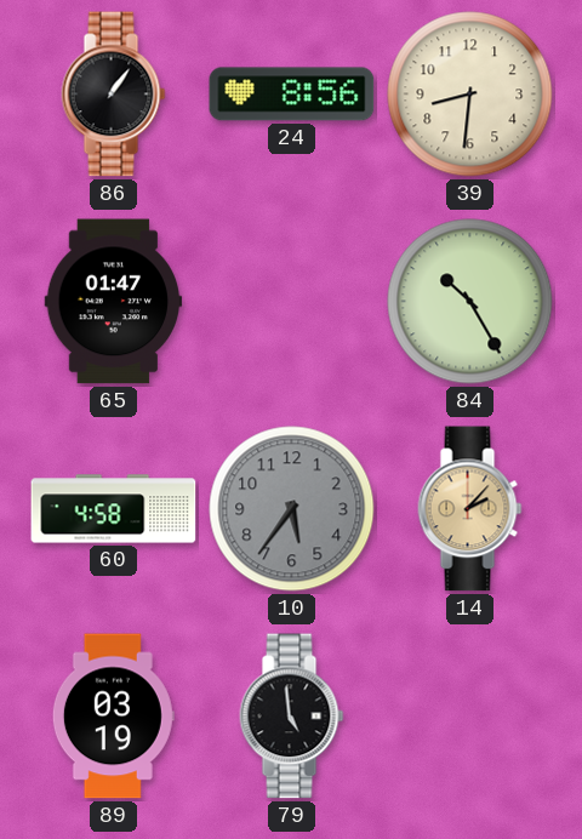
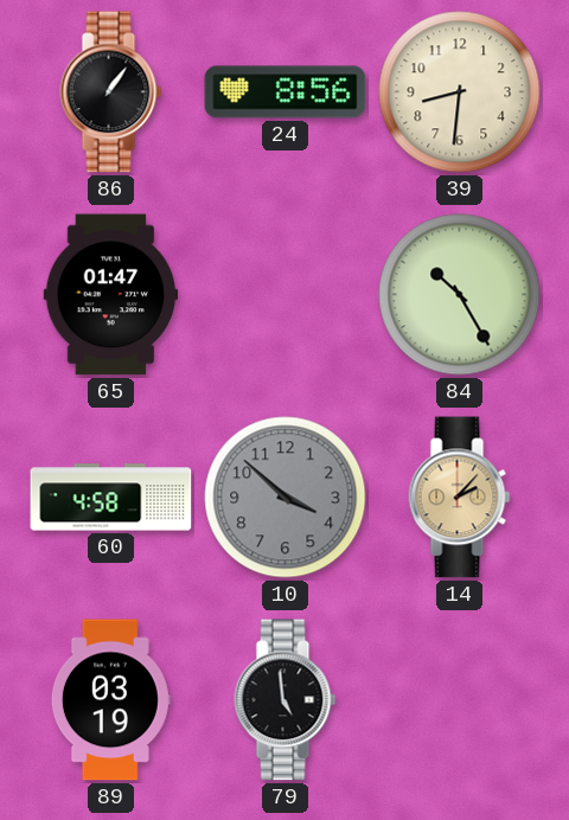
10: 5:36 -> 3:52
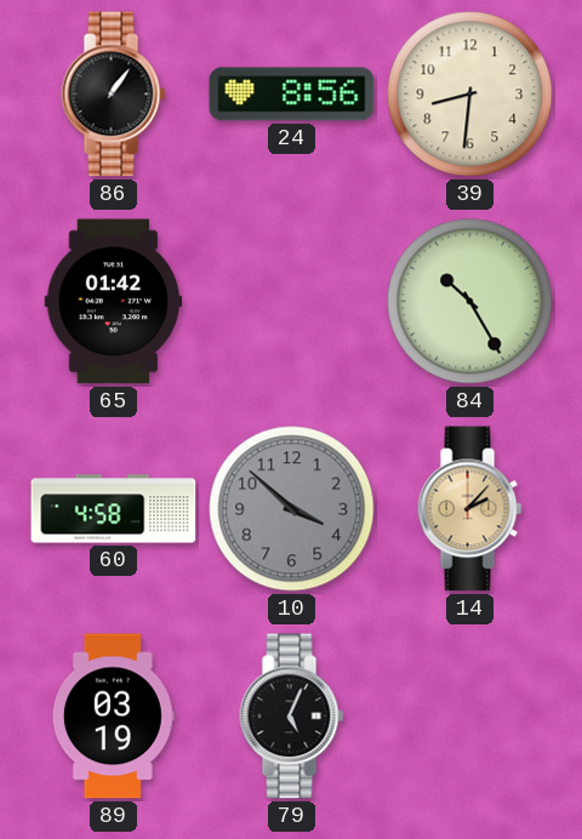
65: 01:47 -> 01:42
79: 4:59 -> 5:04
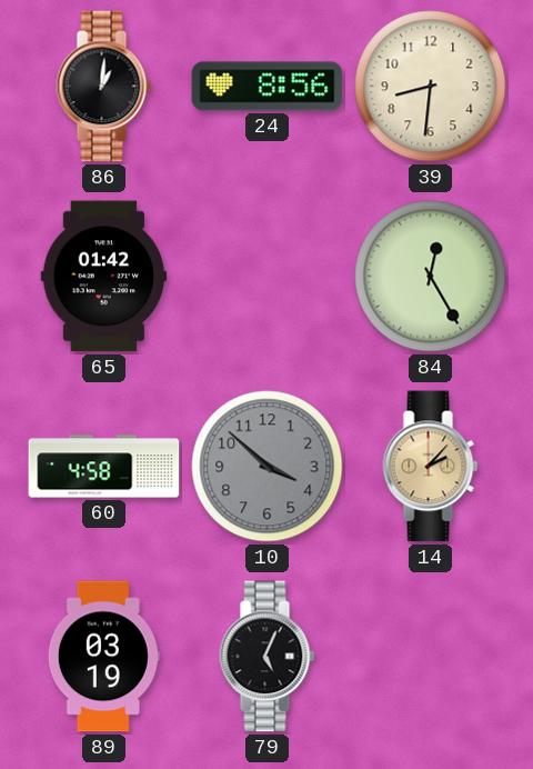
86: 1:06 -> 1:01
84: 10:25 -> 12:25
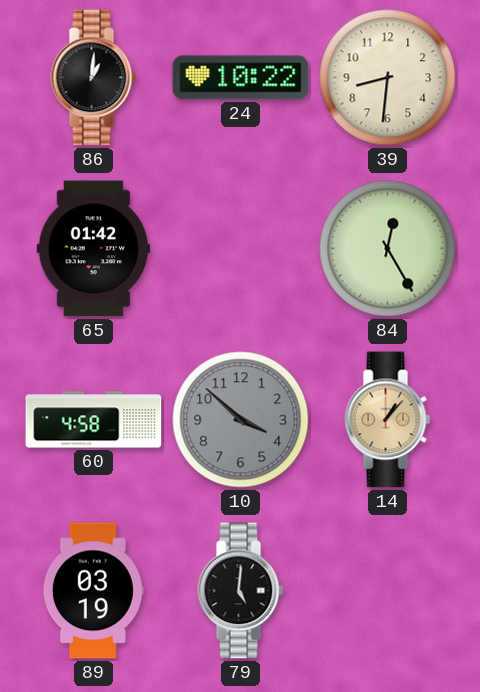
24: 8:56 -> 10:22
14: 2:07 -> 1:07
79: 5:04 -> 5:01
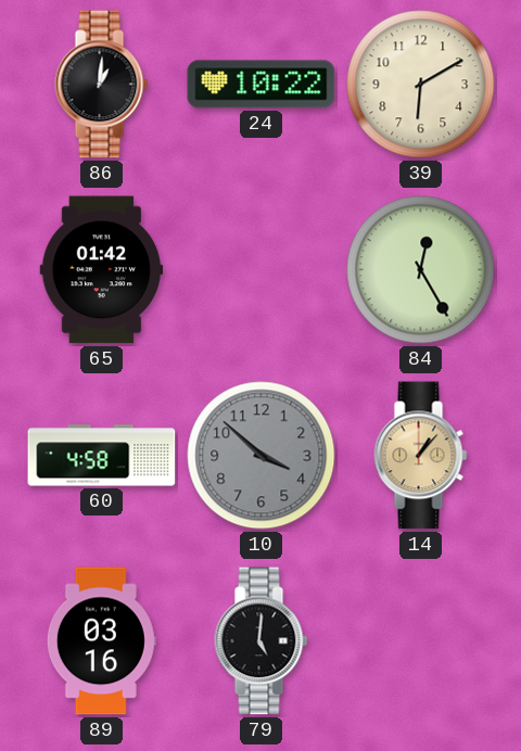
39: 8:31 -> 6:10
89: 03:19 -> 03:16
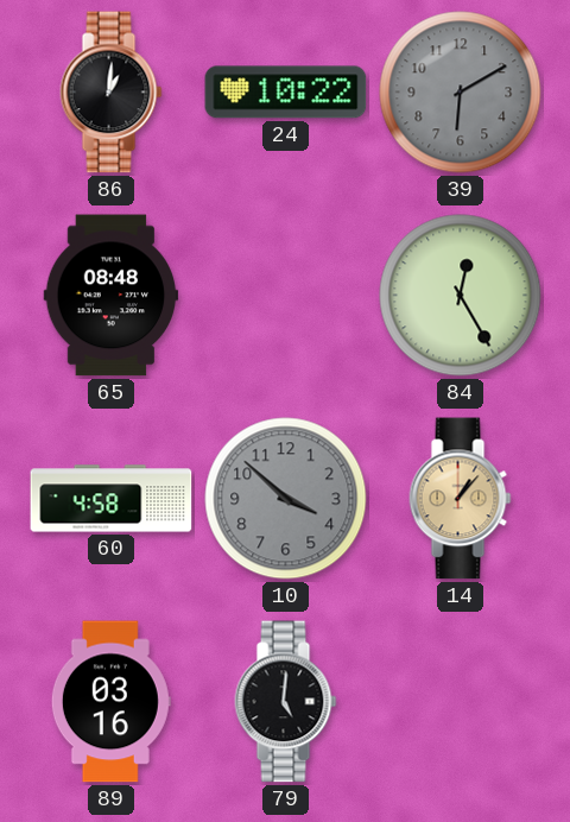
39 dial: cream -> grey
65: 01:42 -> 08:48
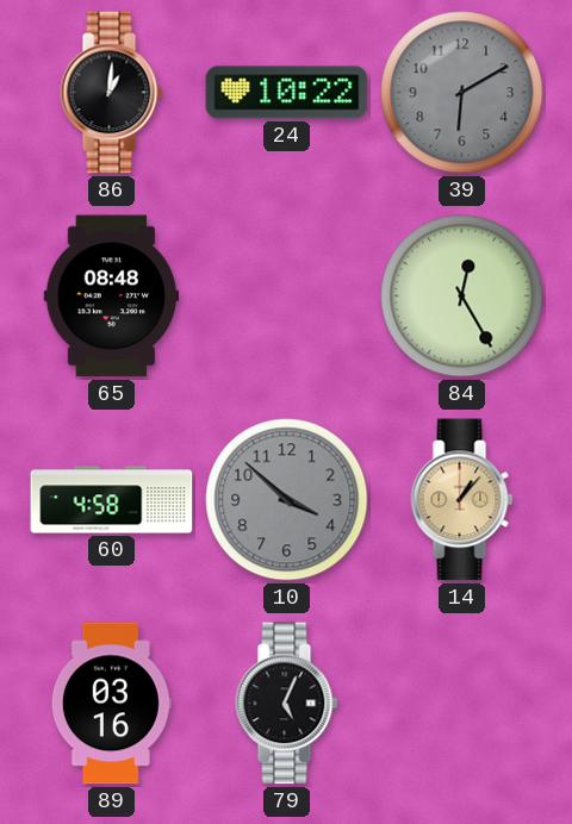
79: 5:01 -> 5:04
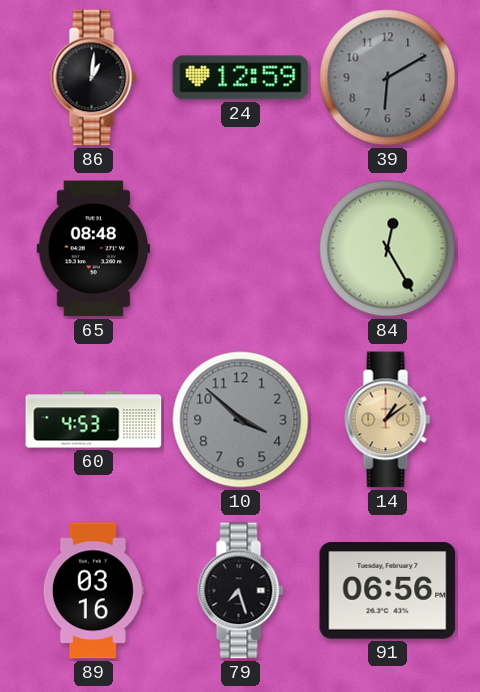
24: 10:22 -> 12:59
60: 4:58 -> 4:53
14: 1:07 -> 1:09
79: 5:04 -> 7:27
91: none -> 06:56
